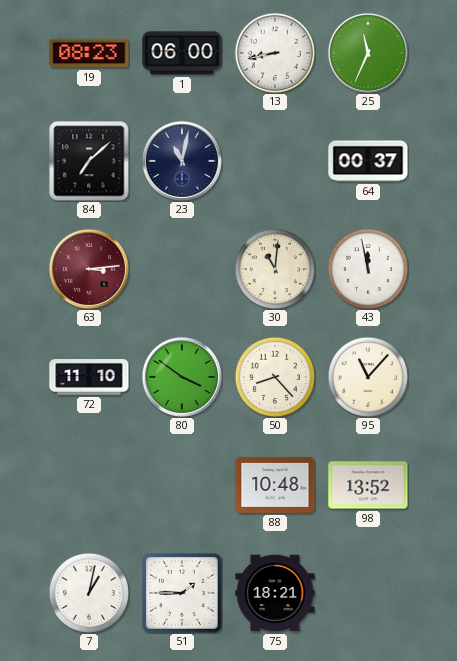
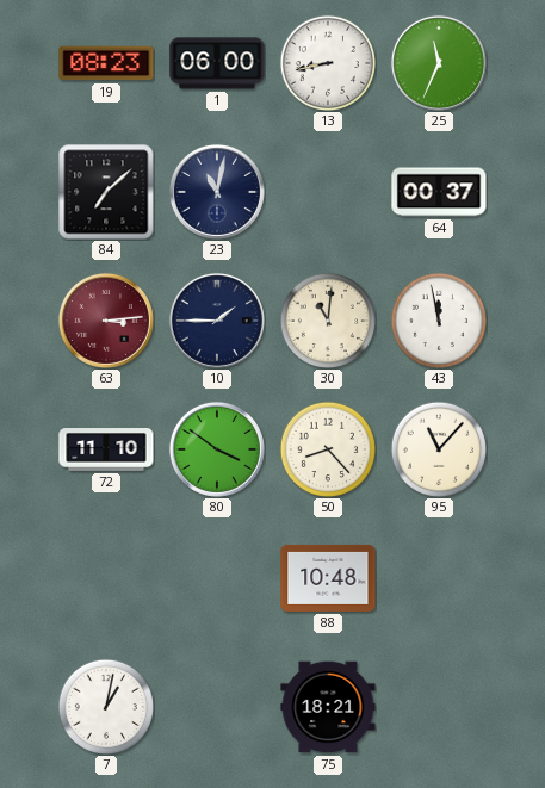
10: none -> 1:45
98: 13:52 -> none
51: 1:45 -> none
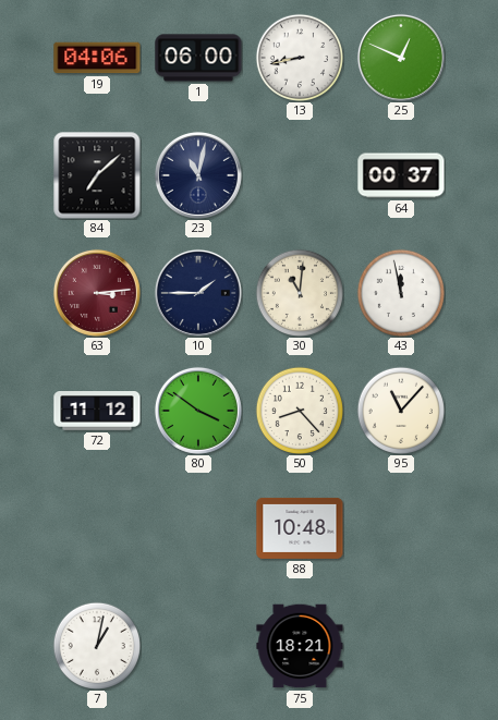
19: 08:23 -> 04:06
25: 11:34 -> 12:49
72: 11:10 -> 11:12
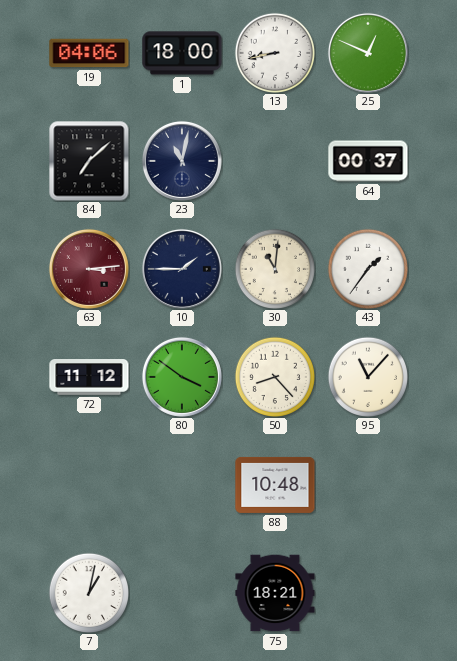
1: 06:00 -> 18:00
43: 11:58 -> 1:36
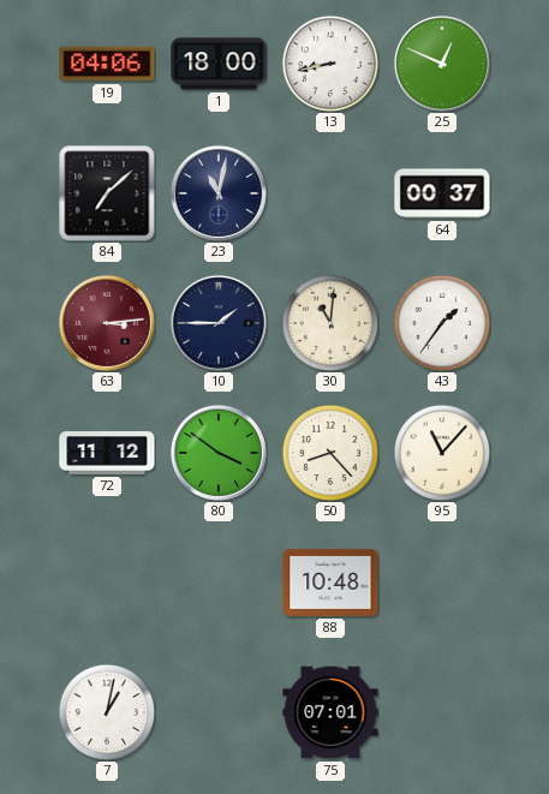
75: 18:21 -> 07:01
